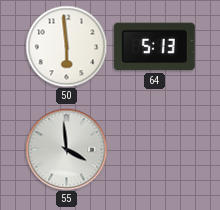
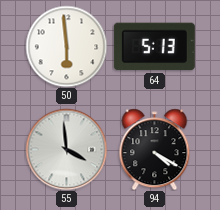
94: none -> 4:20
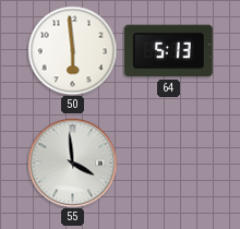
94: 4:20 -> none
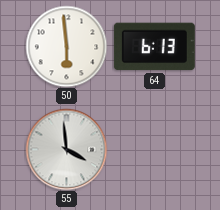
64: 5:13 -> 6:13
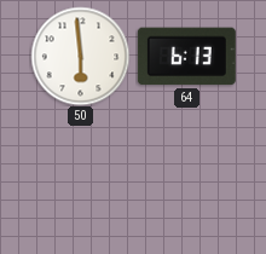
55: 3:59 -> none
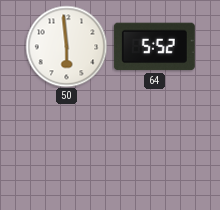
64: 6:13 -> 5:52
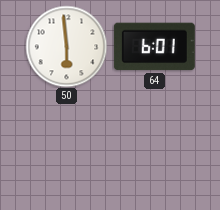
64: 5:52 -> 6:01
